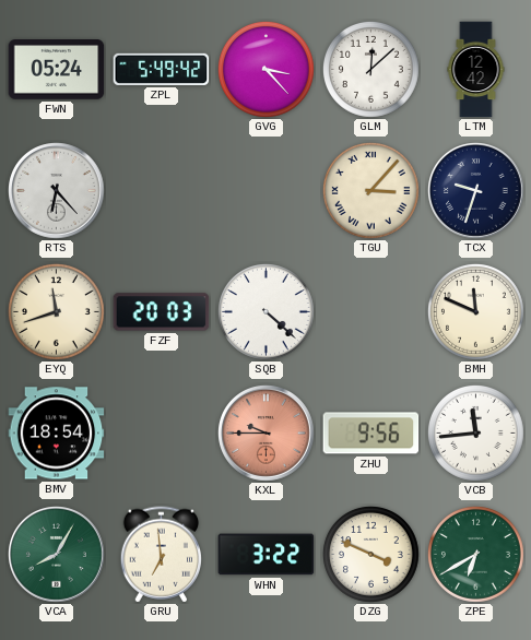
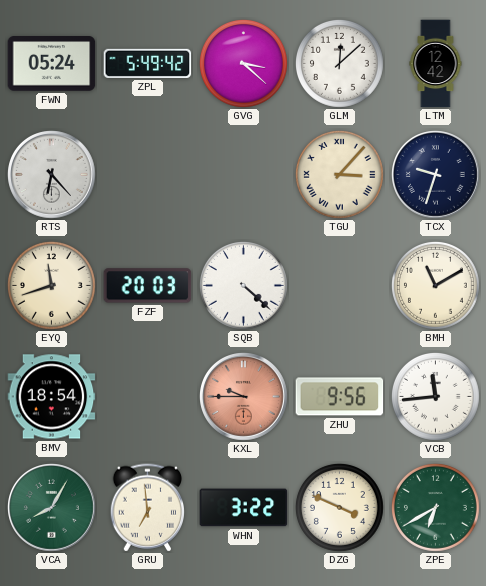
GVG: 3:23 -> 3:22
BMH: 11:49 -> 11:10
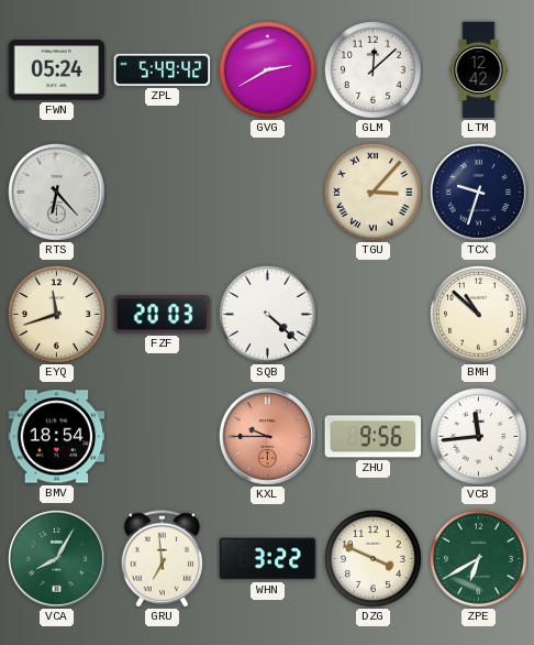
GVG: 3:22 -> 2:40
BMH: 11:10 -> 10:52
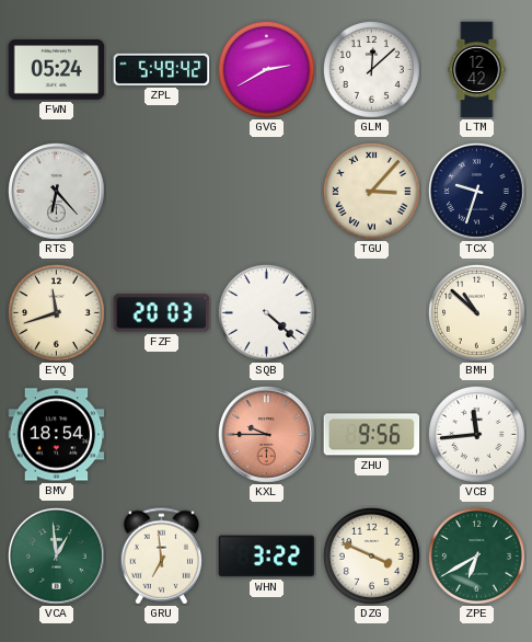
VCA: 8:05 -> 12:59
